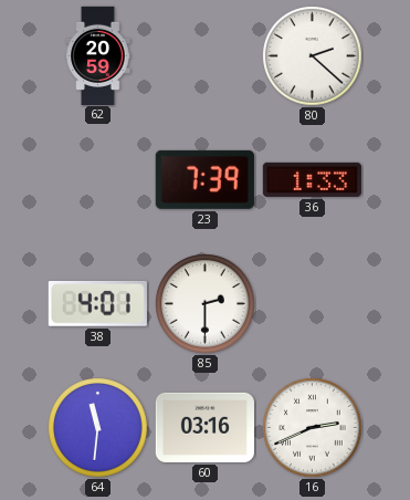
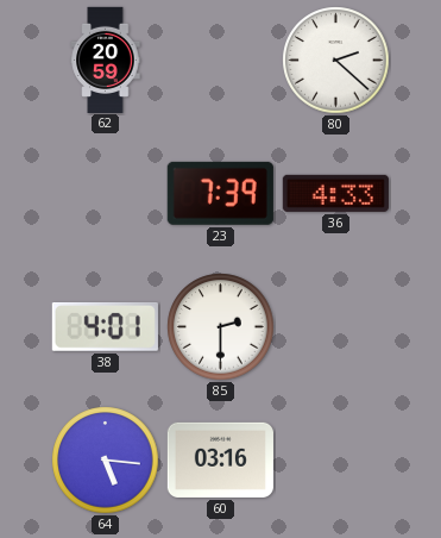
36: 1:33 -> 4:33
64: 11:31 -> 5:16
16: 2:41 -> none
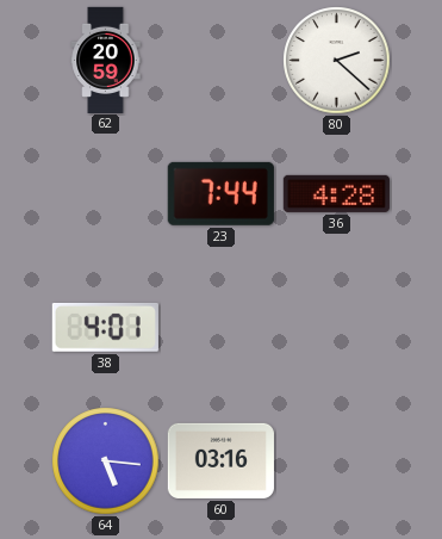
23: 7:39 -> 7:44
36: 4:33 -> 4:28
85: 2:30 -> none
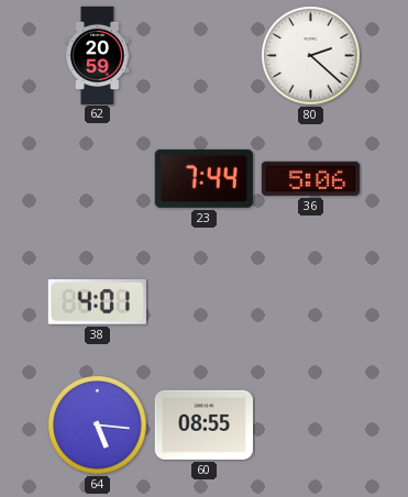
36: 4:28 -> 5:06
60: 03:16 -> 08:55
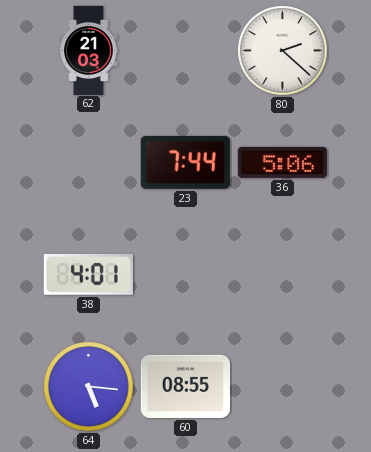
62: 20:59 -> 21:03
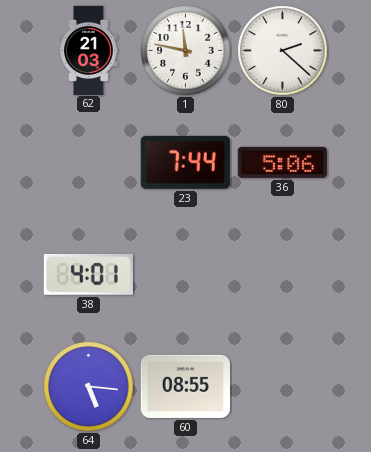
1: none -> 11:47
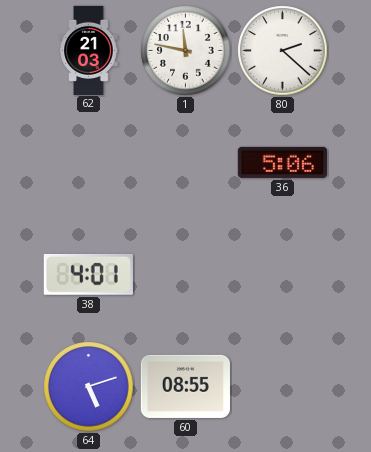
23: 7:44 -> none
64: 5:16 -> 5:12
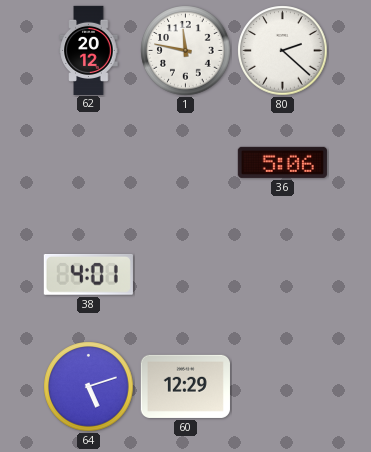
62: 21:03 -> 20:12
60: 08:55 -> 12:29
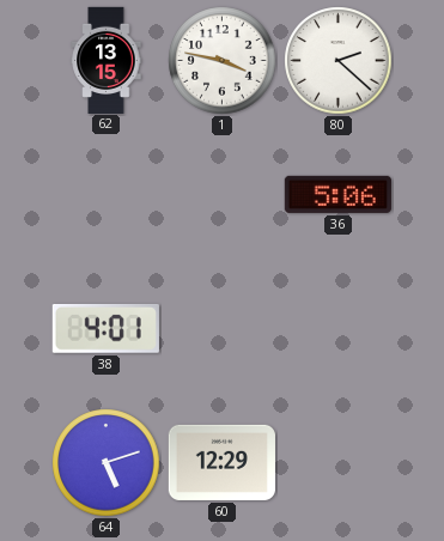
62: 20:12 -> 13:15
1: 11:47 -> 3:47
